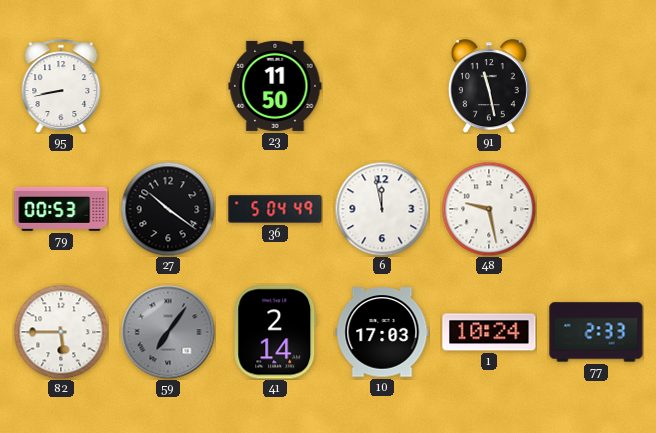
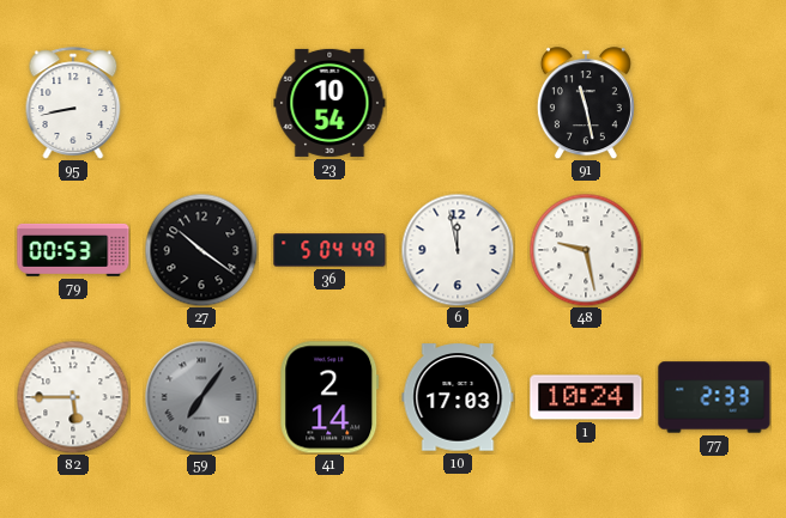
23: 11:50 -> 10:54
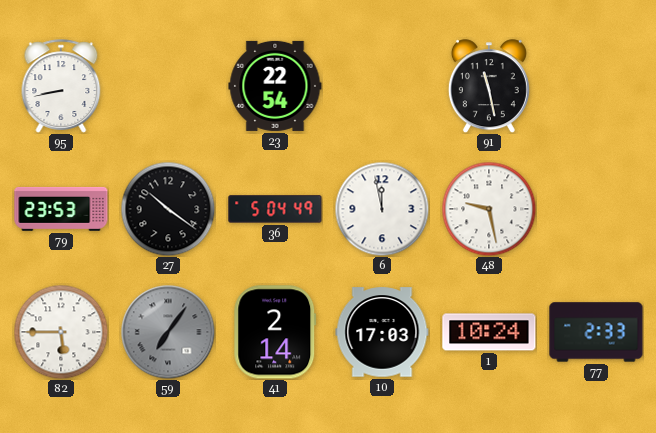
23: 10:54 -> 22:54
79: 00:53 -> 23:53
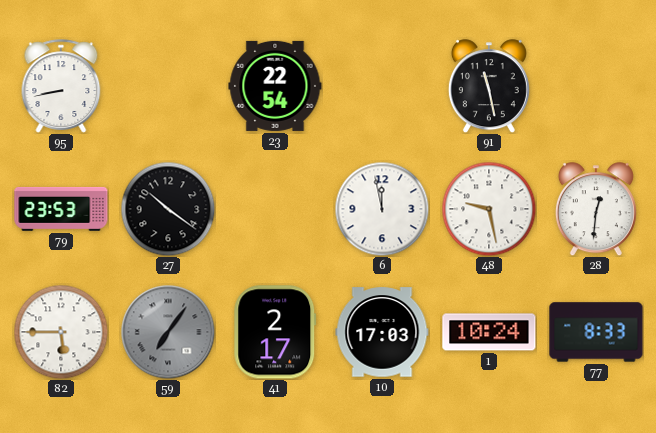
36: 5:04 -> none
28: none -> 12:31
41: 2:14 -> 2:17
77: 2:33 -> 8:33
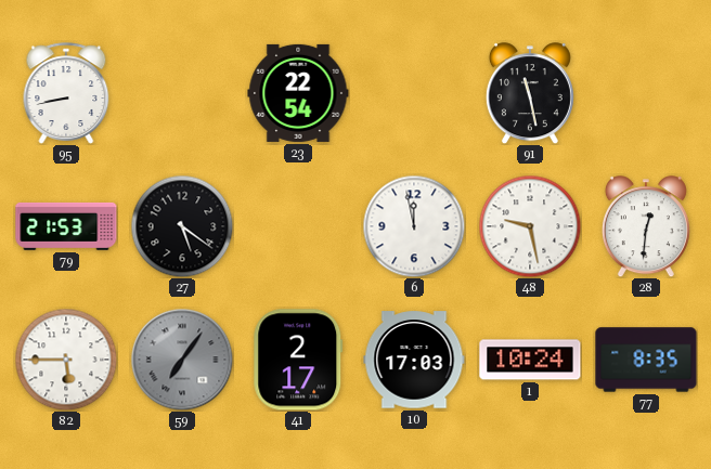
79: 23:53 -> 21:53
27: 10:21 -> 5:21
77: 8:33 -> 8:35
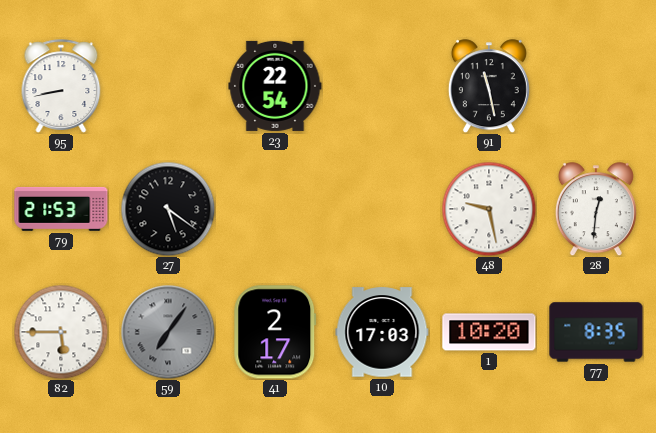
6: 11:58 -> none
1: 10:24 -> 10:20
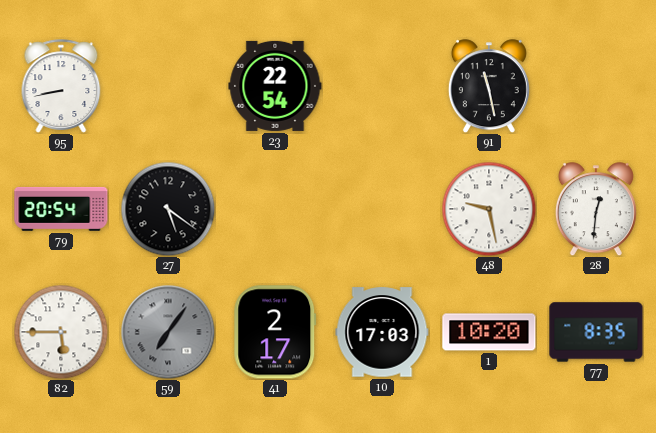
79: 21:53 -> 20:54
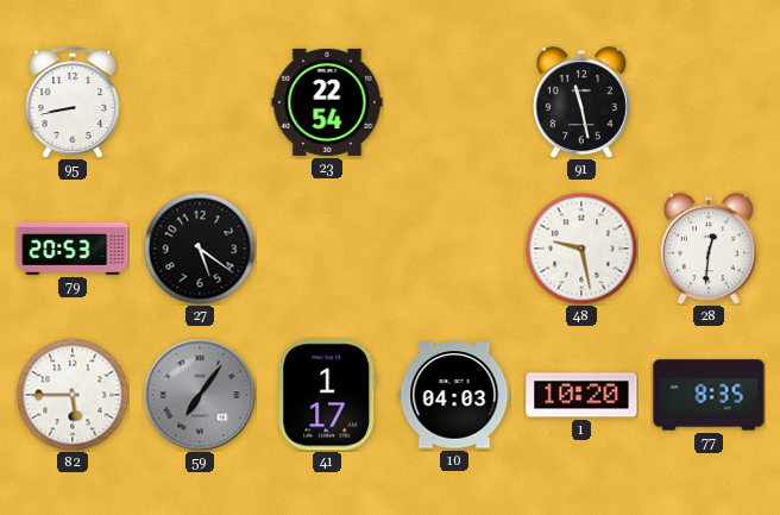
79: 20:54 -> 20:53
41: 2:17 -> 1:17
10: 17:03 -> 04:03
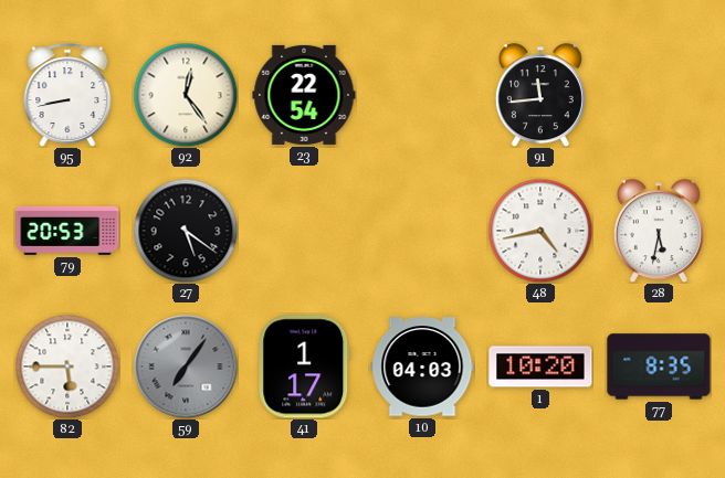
92: none -> 12:24
91: 11:28 -> 11:44
48: 9:28 -> 4:43
28: 12:31 -> 5:32
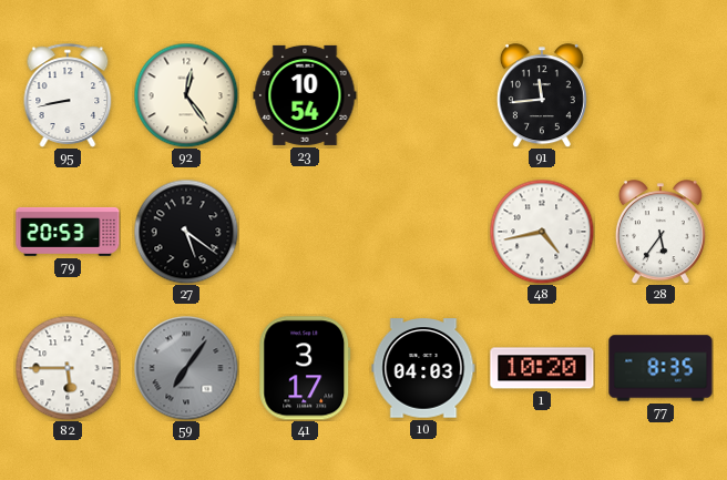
23: 22:54 -> 10:54
28: 5:32 -> 5:36
41: 1:17 -> 3:17
